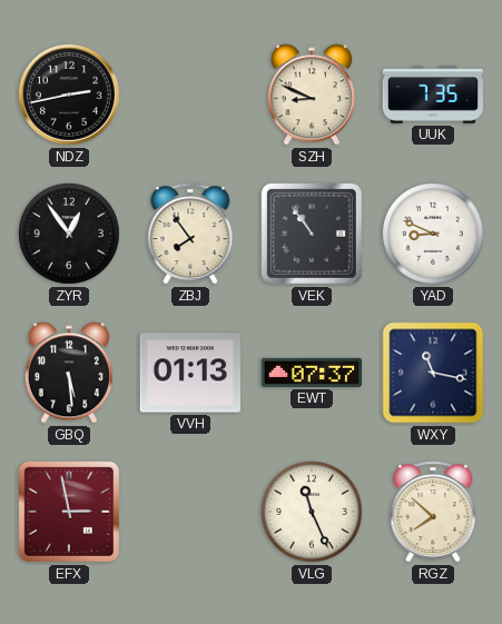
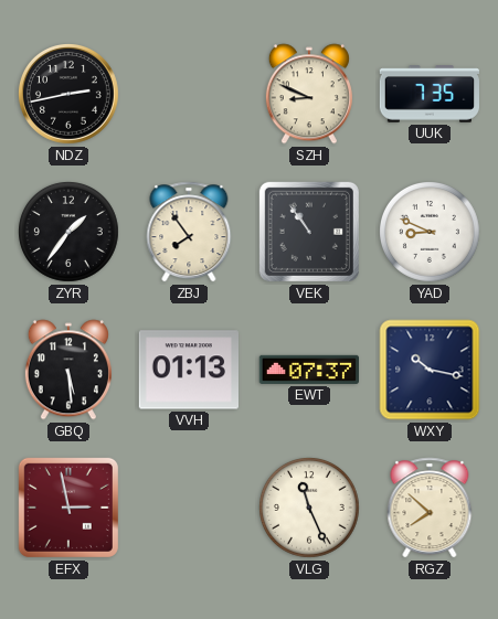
ZYR: 12:54 -> 1:36
WXY: 11:17 -> 10:17
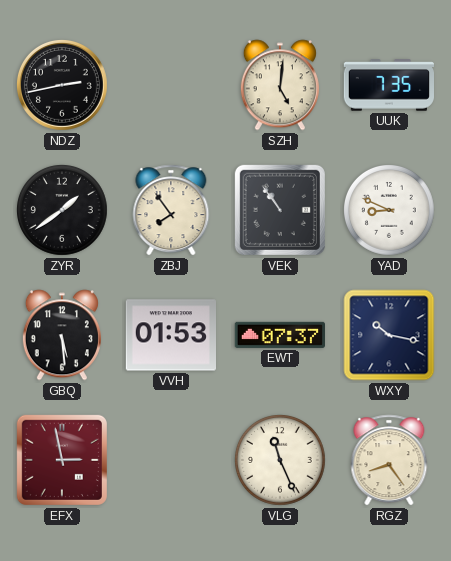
SZH: 8:49 -> 5:01
ZYR: 1:36 -> 1:39
VVH: 01:13 -> 01:53
RGZ: 7:52 -> 8:24
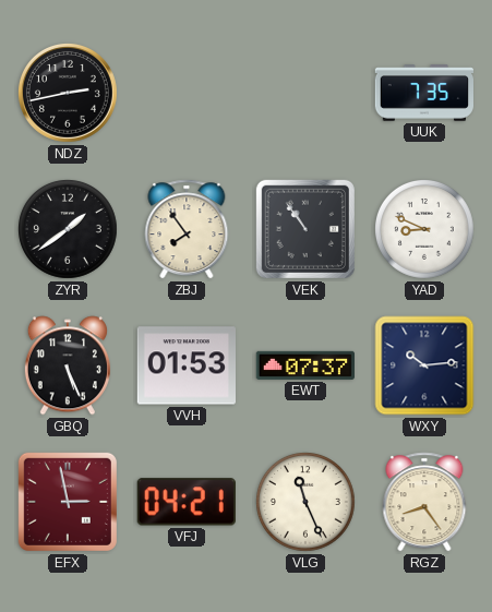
SZH: 5:01 -> none
GBQ: 5:29 -> 5:26
WXY: 10:17 -> 10:14
VFJ: none -> 04:21
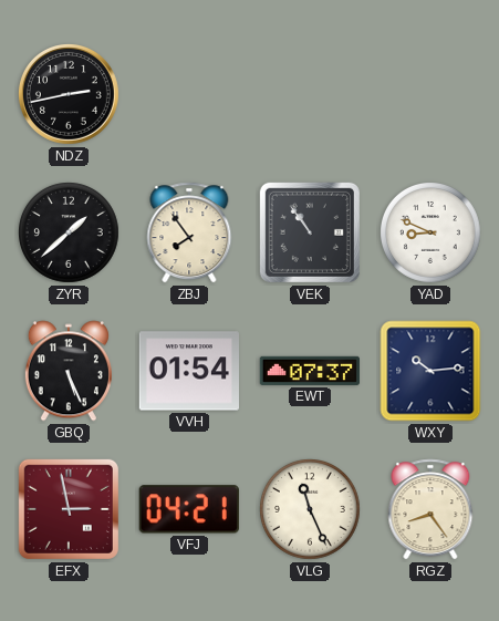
UUK: 7:35 -> none
ZYR: 1:39 -> 1:38
VVH: 01:53 -> 01:54
